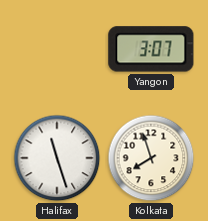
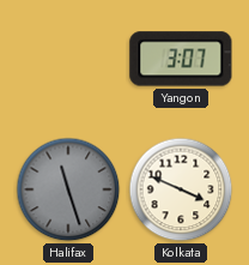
Halifax dial: white -> grey
Kolkata: 7:57 -> 3:49
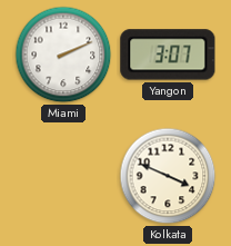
Miami: none -> 2:11
Halifax: 11:27 -> none
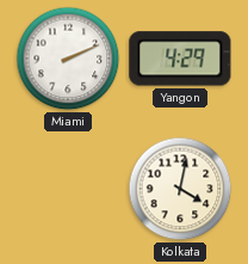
Yangon: 3:07 -> 4:29
Kolkata: 3:49 -> 4:02
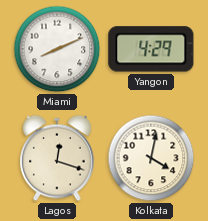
Miami: 2:11 -> 8:11
Lagos: none -> 12:18
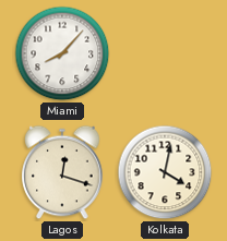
Miami: 8:11 -> 8:07
Yangon: 4:29 -> none
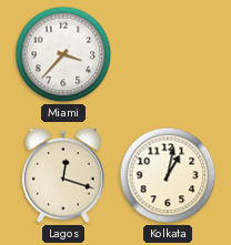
Miami: 8:07 -> 3:37
Kolkata: 4:02 -> 1:02
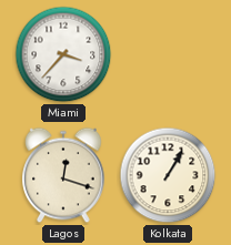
Kolkata: 1:02 -> 1:05
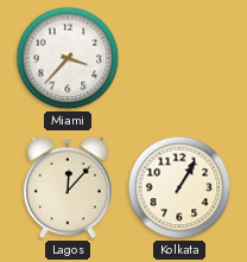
Lagos: 12:18 -> 12:07
